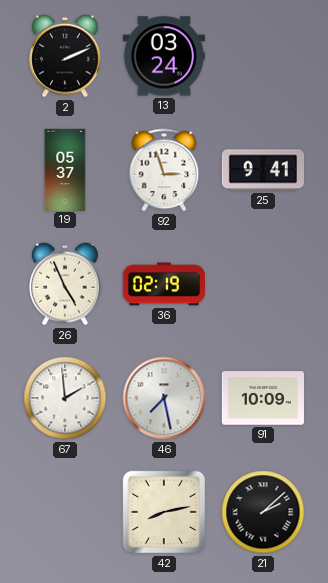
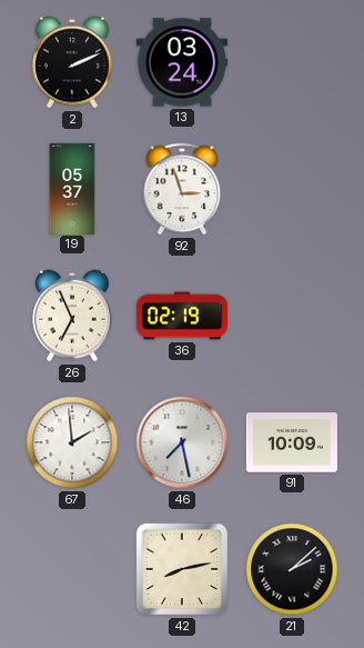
25: 9:41 -> none
26: 4:56 -> 6:56
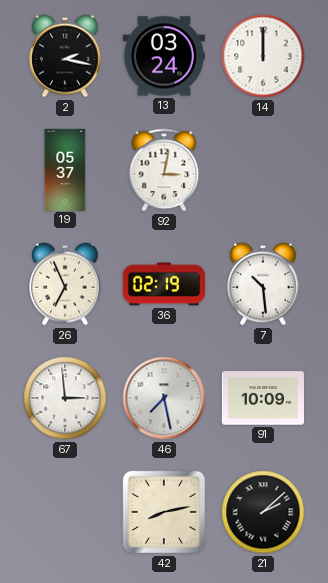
2: 2:11 -> 2:17
14: none -> 12:00
92: 2:57 -> 3:02
7: none -> 10:29
67: 1:59 -> 2:59
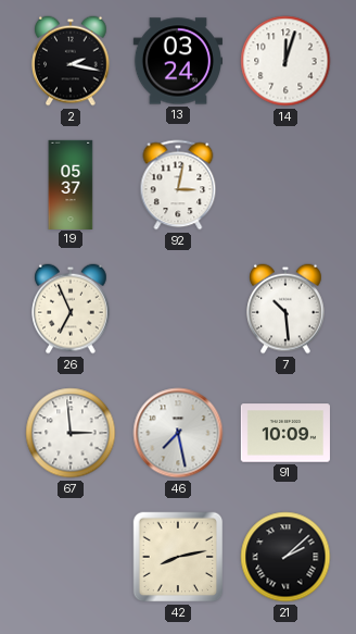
14: 12:00 -> 12:03
36: 02:19 -> none
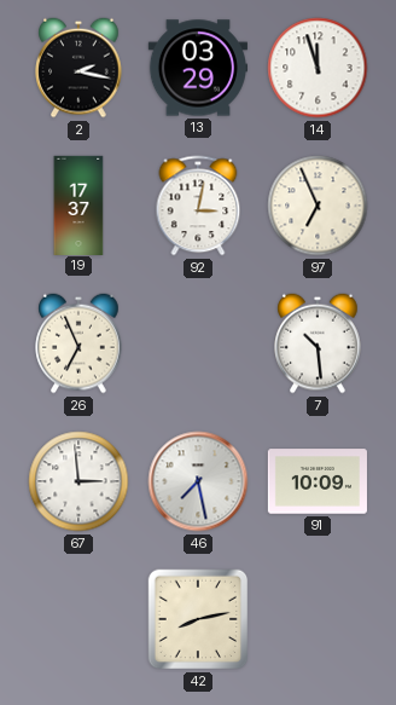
13: 03:24 -> 03:29
14: 12:03 -> 11:57
19: 05:37 -> 17:37
97: none -> 6:56
21: 2:08 -> none
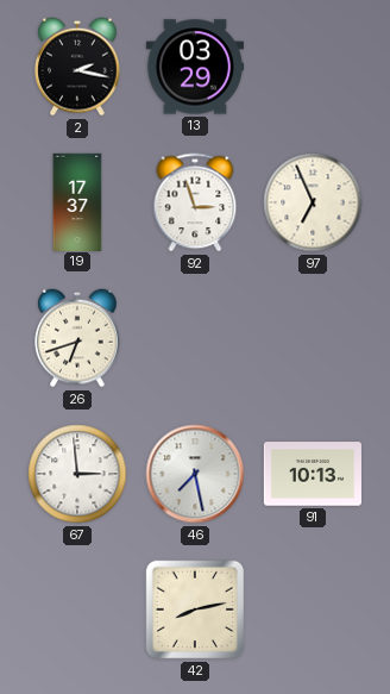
14: 11:57 -> none
92: 3:02 -> 2:57
26: 6:56 -> 6:42
7: 10:29 -> none
91: 10:09 -> 10:13
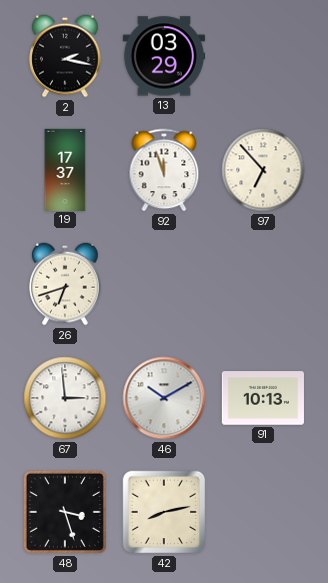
92: 2:57 -> 11:57
97: 6:56 -> 6:53
46: 7:28 -> 10:10
48: none -> 3:27
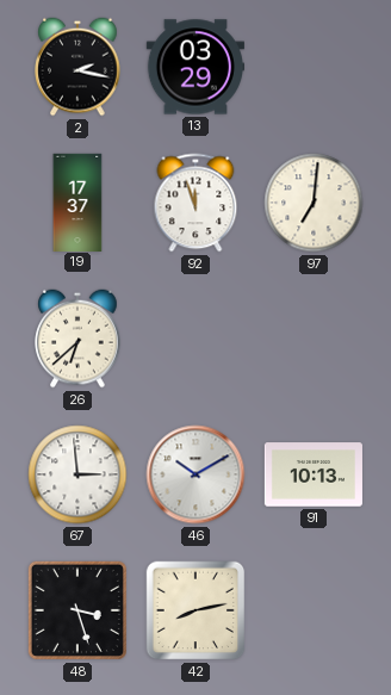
97: 6:53 -> 7:01
26: 6:42 -> 6:38
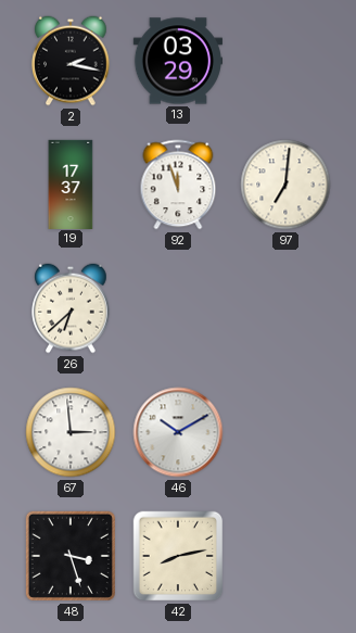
91: 10:13 -> none
